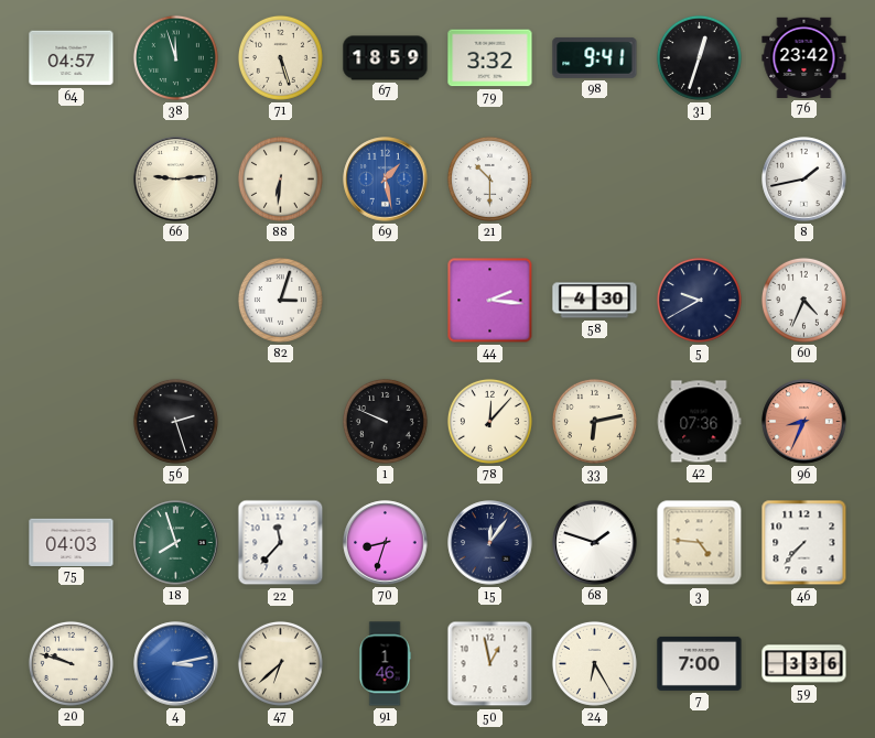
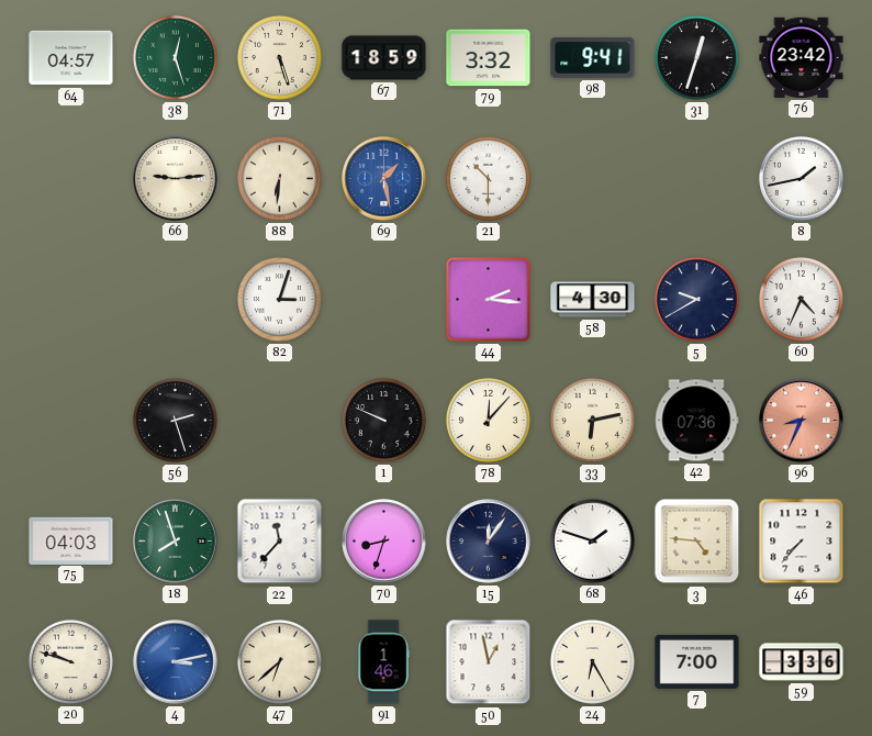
38: 11:57 -> 12:27
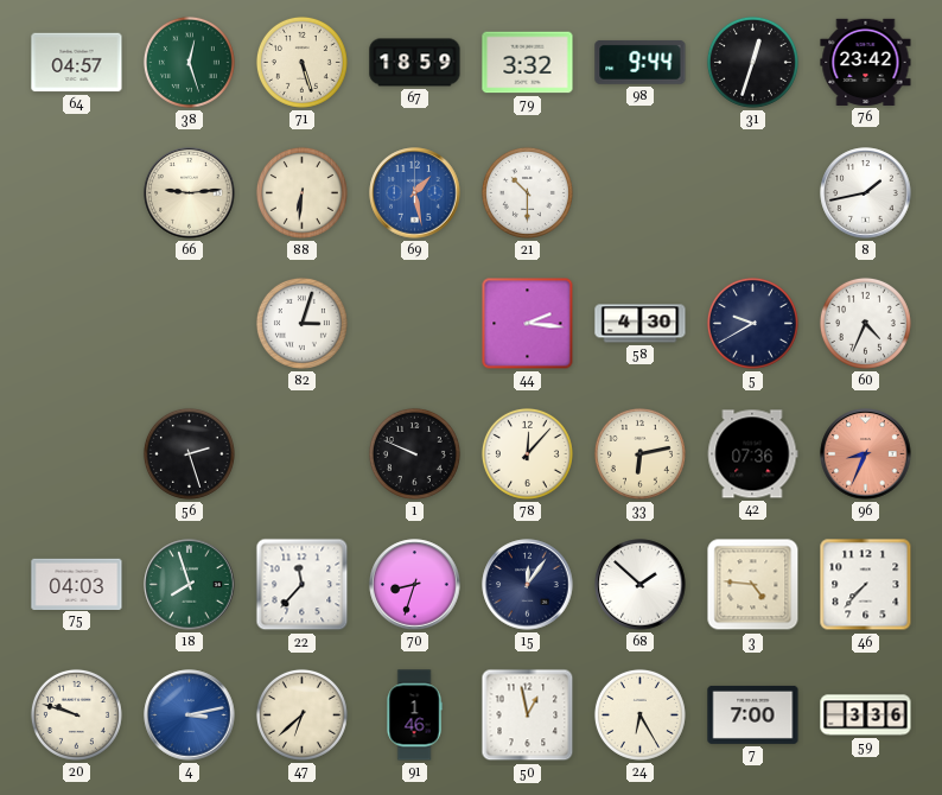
98: 9:41 -> 9:44
68: 1:48 -> 1:52
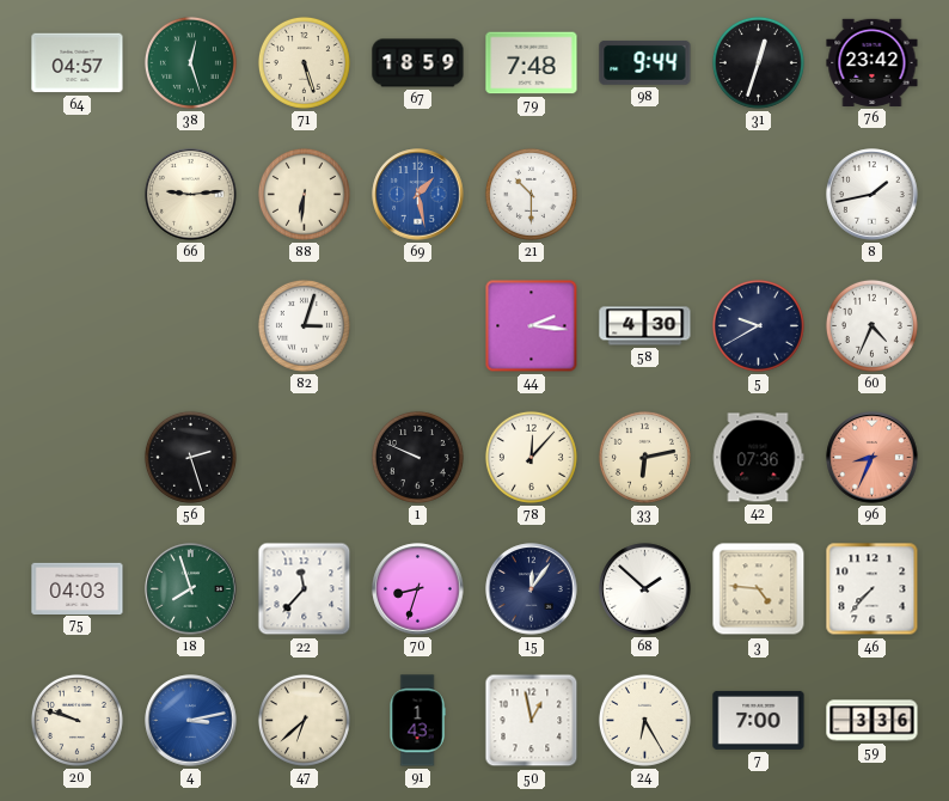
79: 3:32 -> 7:48
91: 1:46 -> 1:43
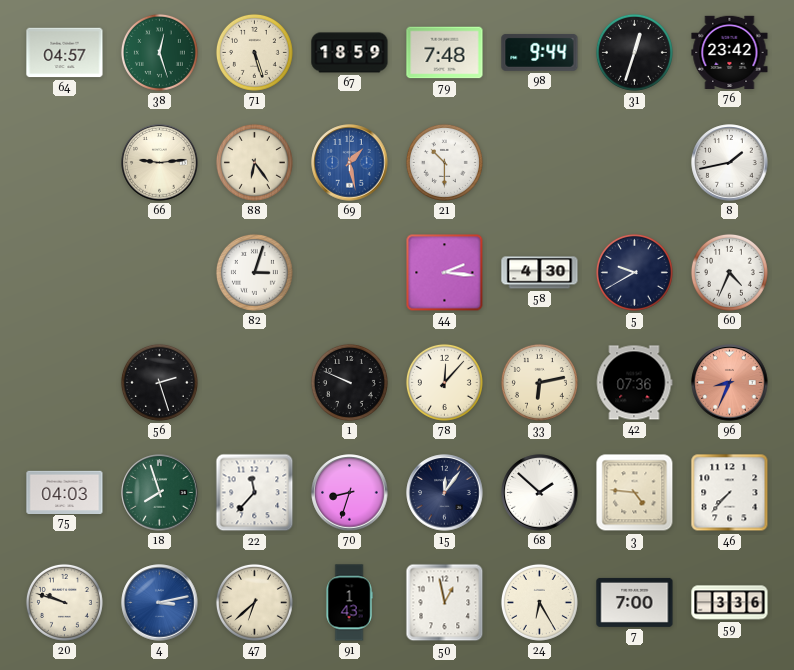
88: 6:31 -> 6:24
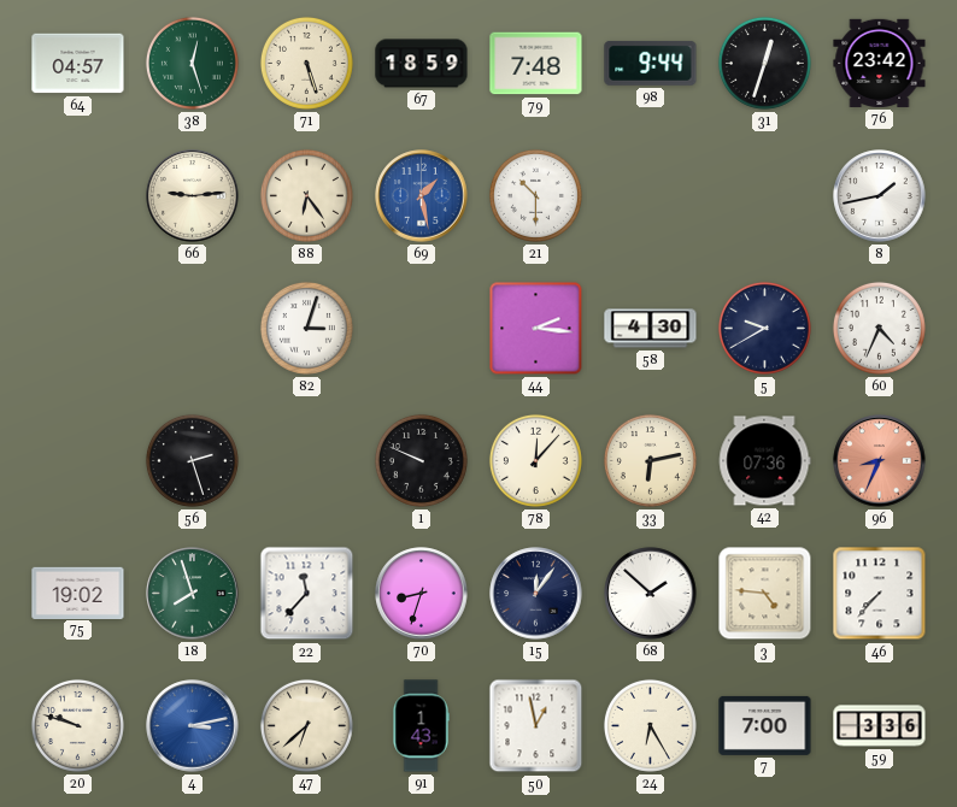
75: 04:03 -> 19:02
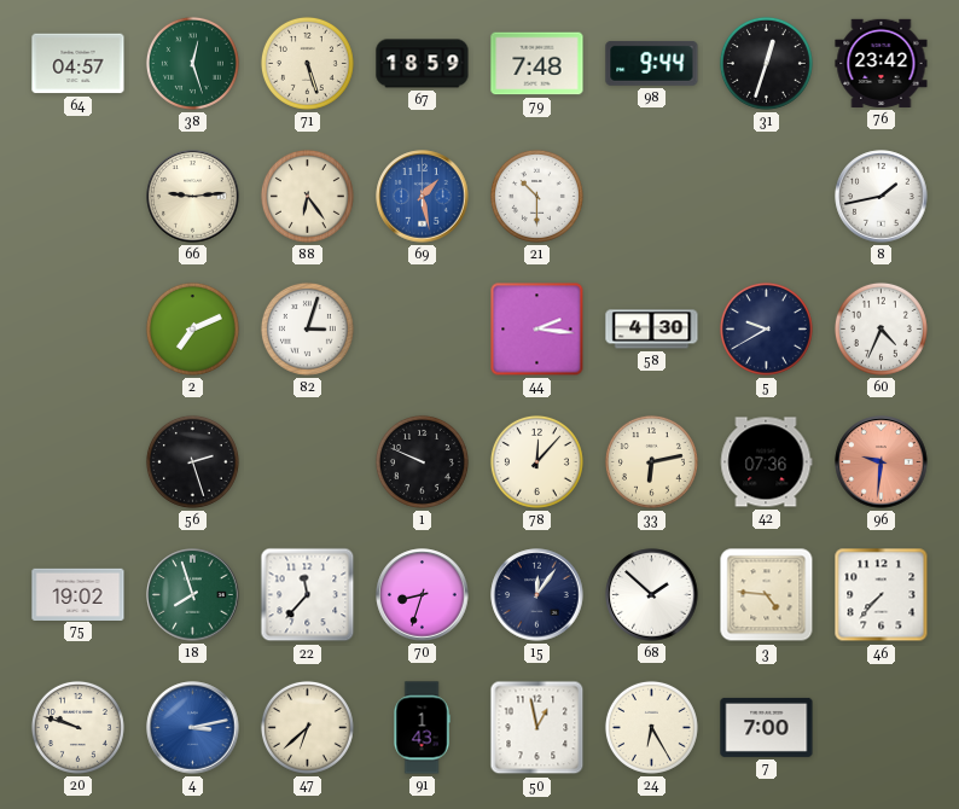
2: none -> 7:11
96: 8:34 -> 9:31
59: 3:36 -> none
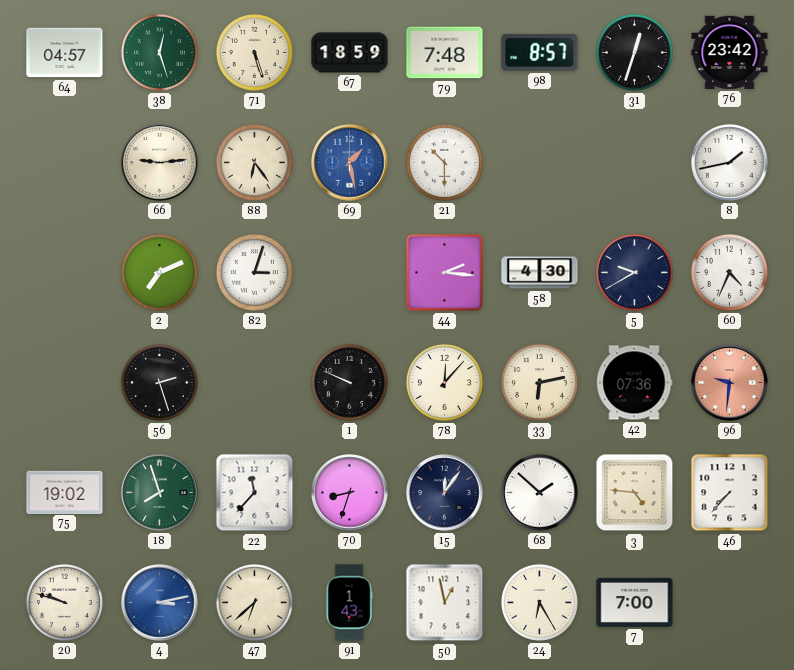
98: 9:44 -> 8:57
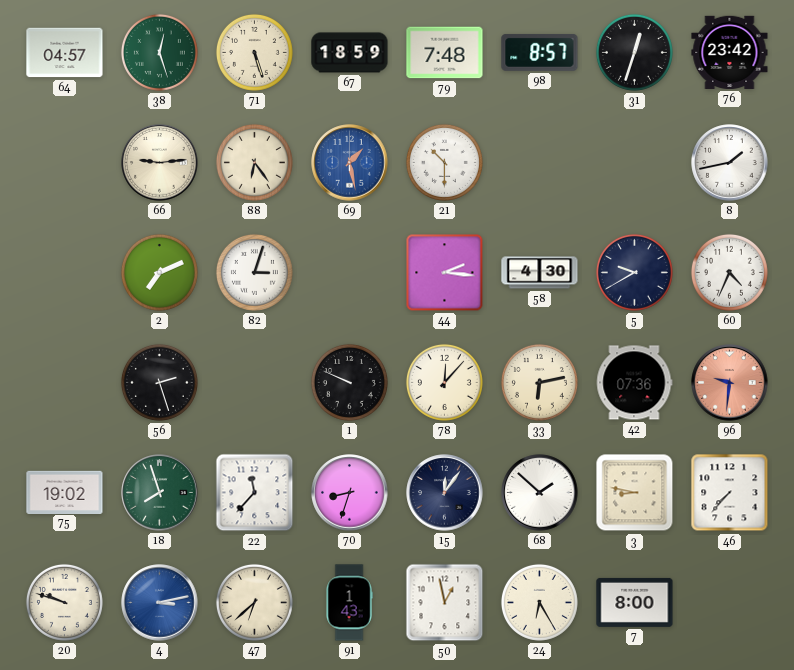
3: 4:46 -> 8:47
7: 7:00 -> 8:00
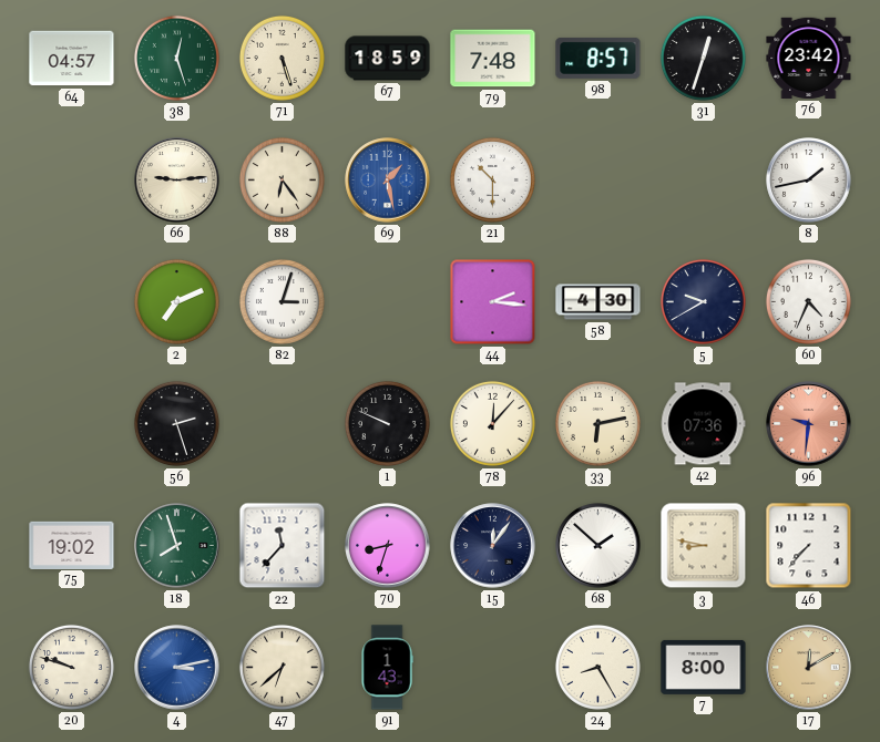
50: 12:58 -> none
24: 6:25 -> 8:25
17: none -> 12:10
